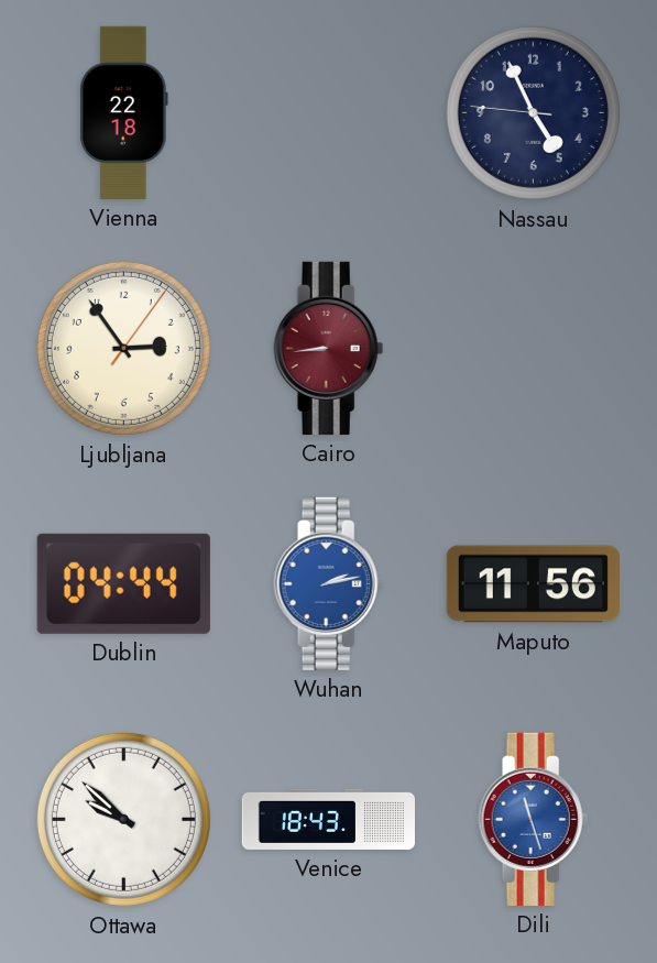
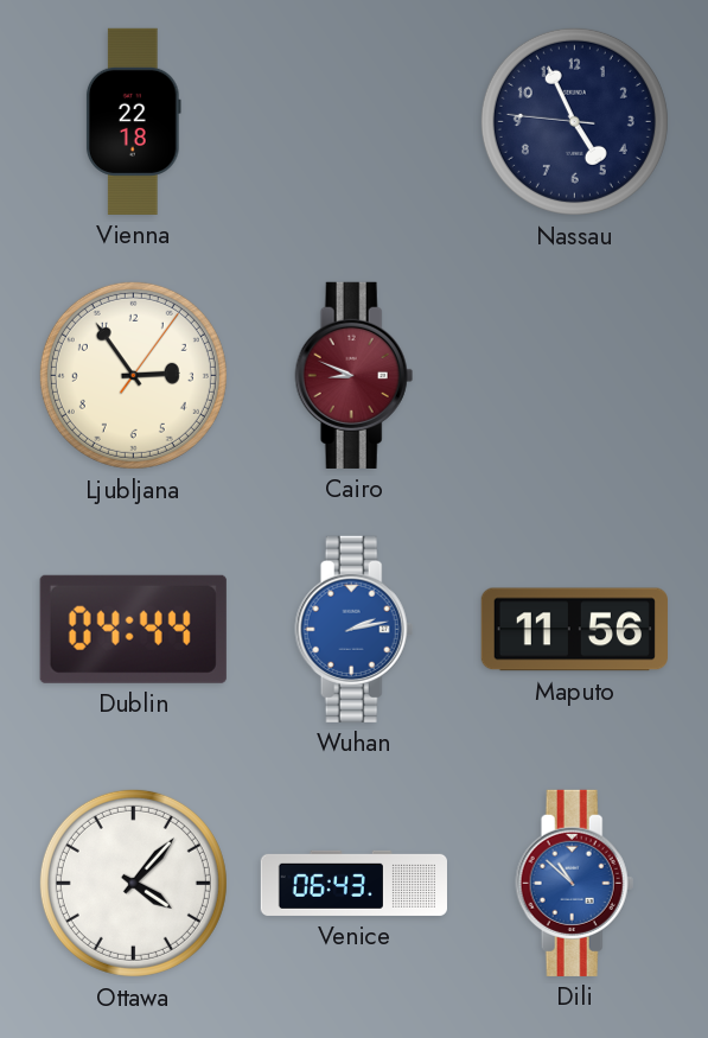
Cairo: 8:44 -> 8:49
Ottawa: 9:52 -> 4:07
Venice: 18:43 -> 06:43
Dili: 11:27 -> 10:52
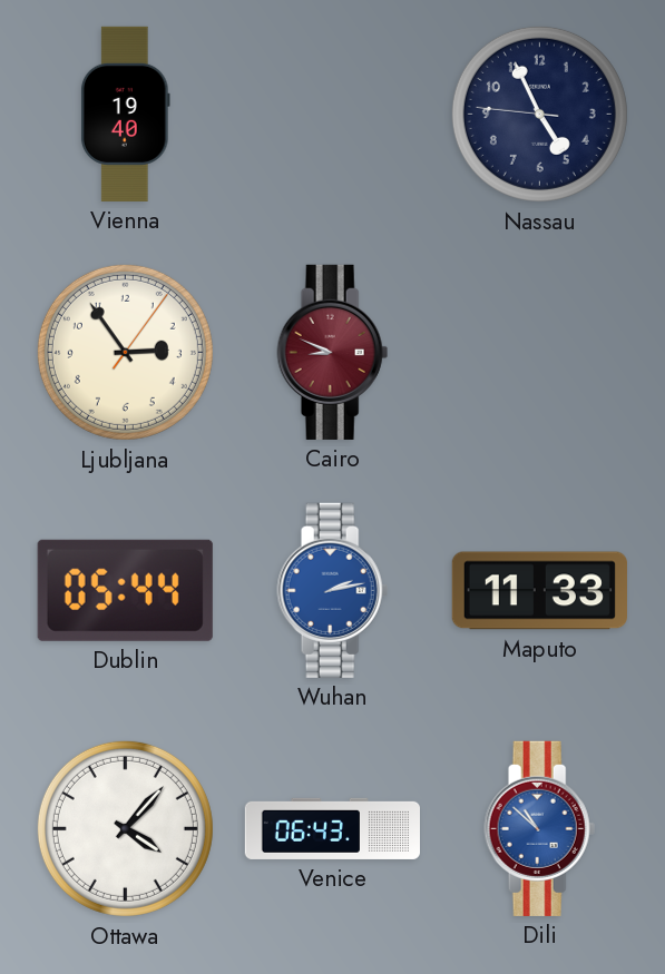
Vienna: 22:18 -> 19:40
Dublin: 04:44 -> 05:44
Maputo: 11:56 -> 11:33
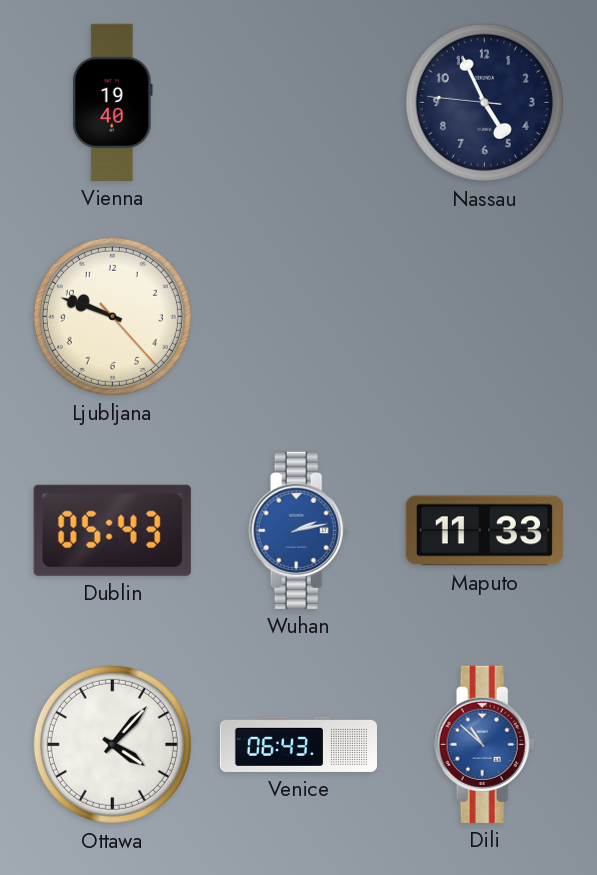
Ljubljana: 2:54 -> 9:48
Cairo: 8:49 -> none
Dublin: 05:44 -> 05:43
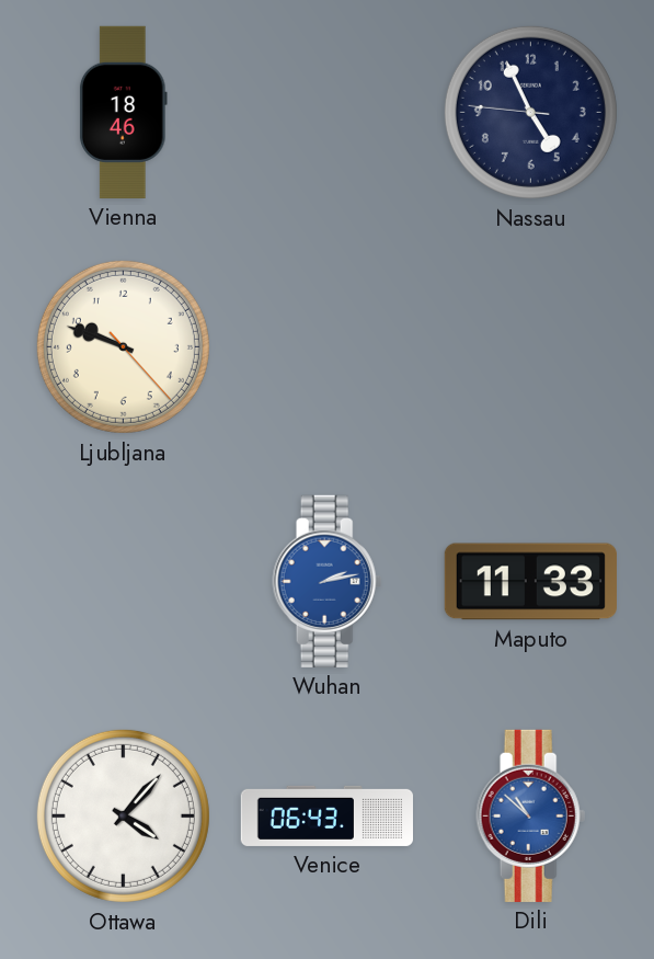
Vienna: 19:40 -> 18:46
Dublin: 05:43 -> none
